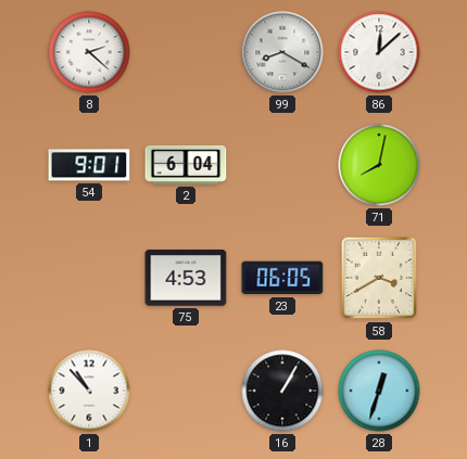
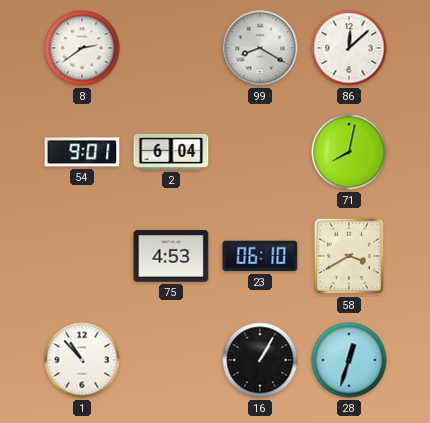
8: 2:22 -> 2:39
23: 06:05 -> 06:10
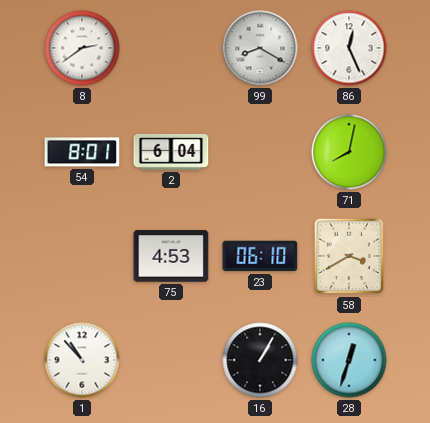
86: 12:08 -> 12:26
54: 9:01 -> 8:01
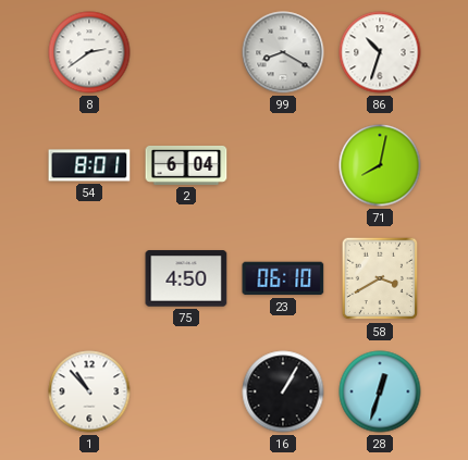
86: 12:26 -> 10:33
75: 4:53 -> 4:50
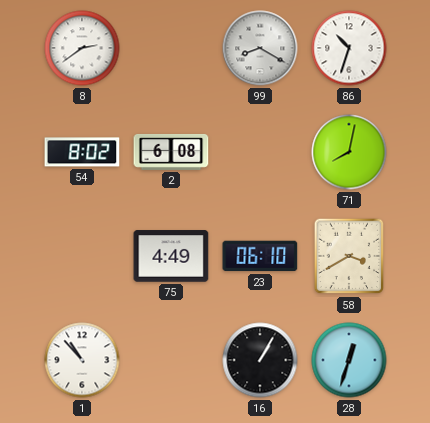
54: 8:01 -> 8:02
2: 6:04 -> 6:08
75: 4:50 -> 4:49
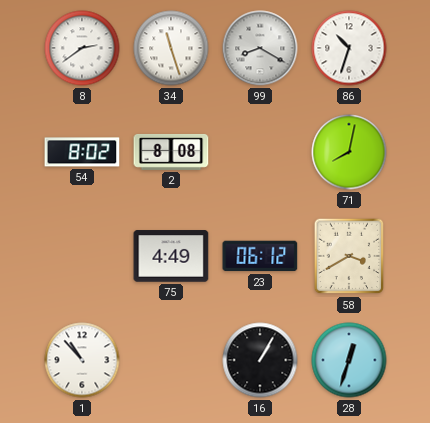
34: none -> 11:27
2: 6:08 -> 8:08
23: 06:10 -> 06:12
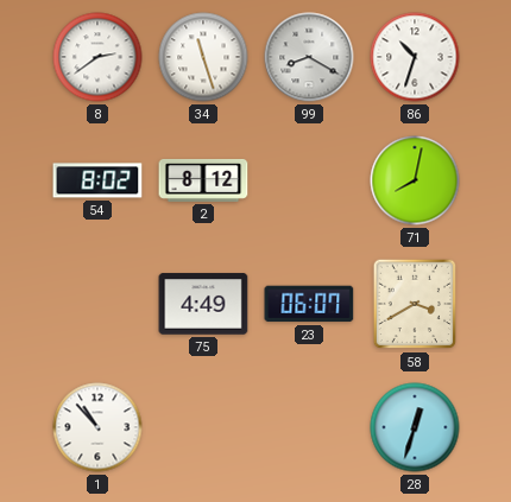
2: 8:08 -> 8:12
23: 06:12 -> 06:07
16: 1:05 -> none
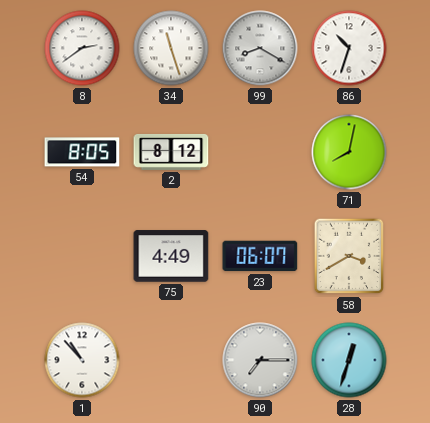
54: 8:02 -> 8:05
90: none -> 7:15
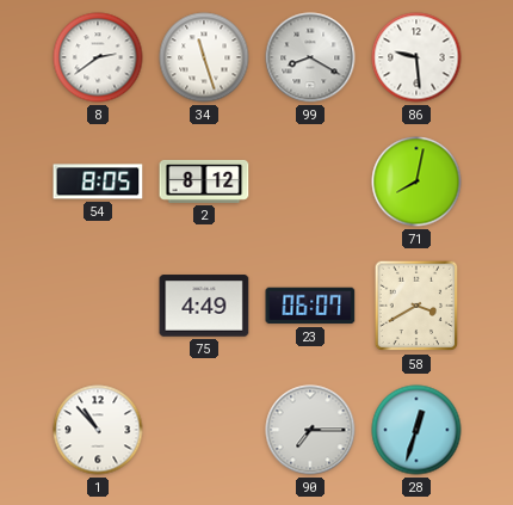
86: 10:33 -> 9:29
